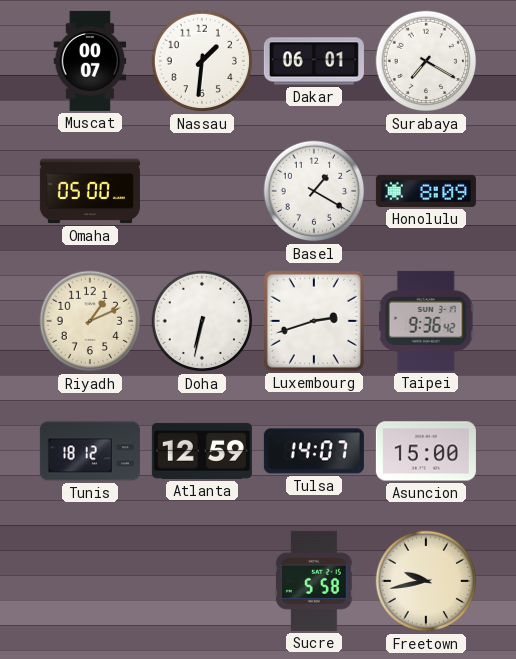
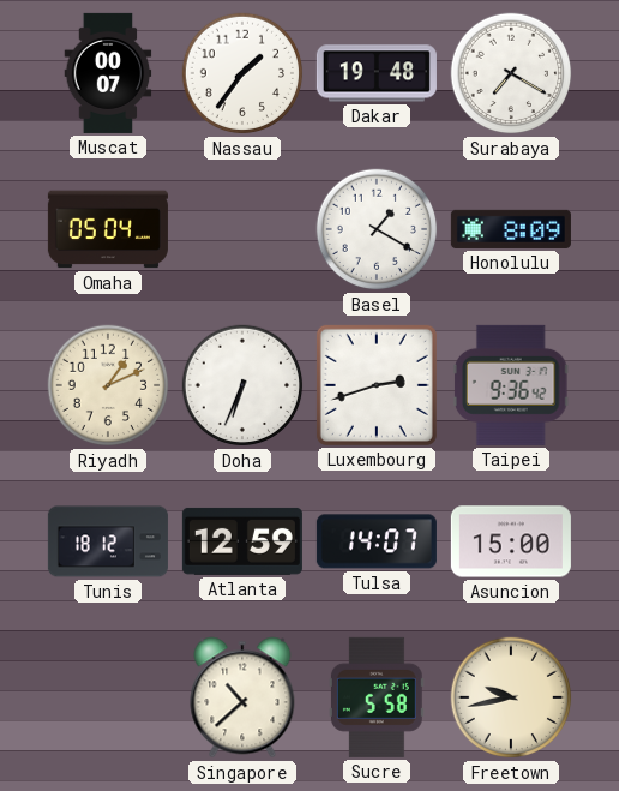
Nassau: 1:31 -> 1:36
Dakar: 06:01 -> 19:48
Omaha: 05:00 -> 05:04
Doha: 6:32 -> 6:34
Singapore: none -> 10:38
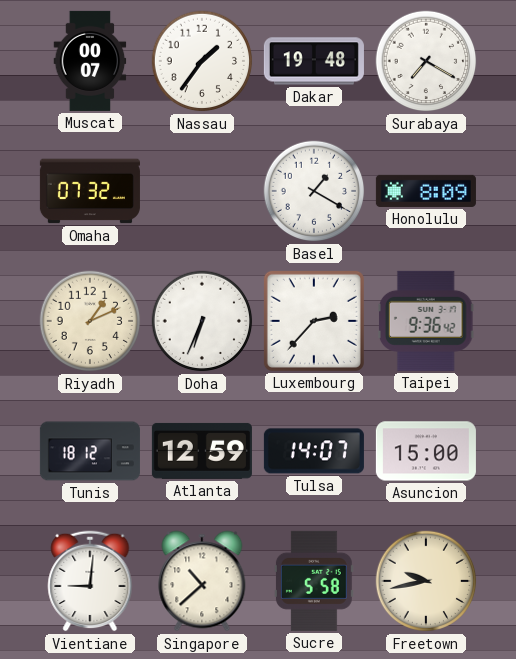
Omaha: 05:04 -> 07:32
Luxembourg: 2:42 -> 2:37
Vientiane: none -> 9:01
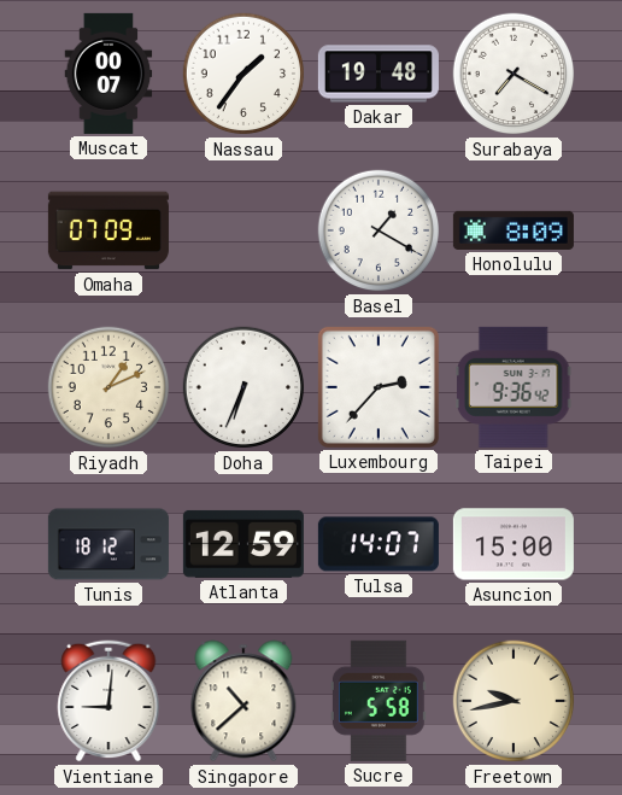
Omaha: 07:32 -> 07:09
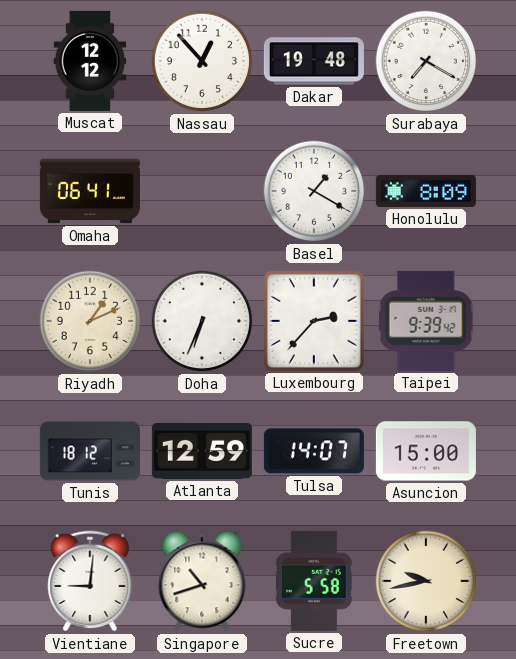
Muscat: 00:07 -> 12:12
Nassau: 1:36 -> 12:53
Omaha: 07:09 -> 06:41
Taipei: 9:36 -> 9:39
Singapore: 10:38 -> 10:42
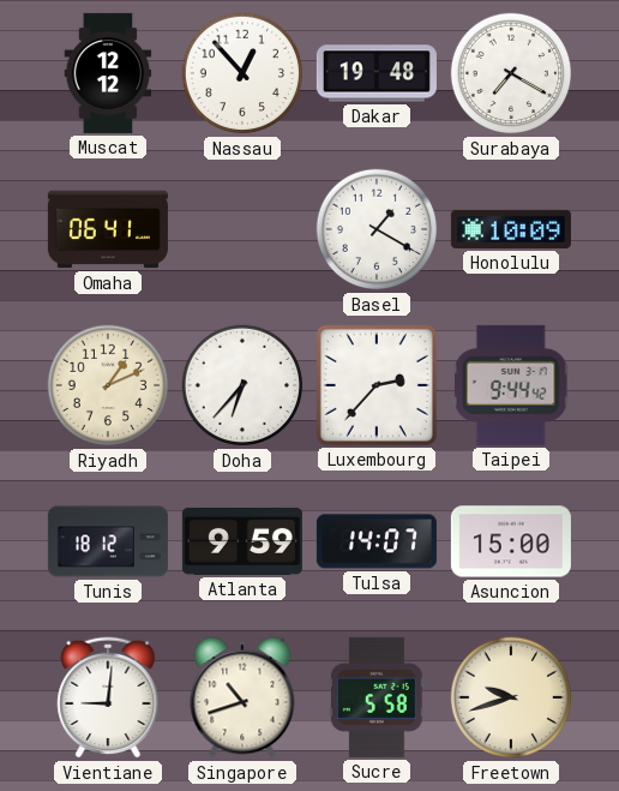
Honolulu: 8:09 -> 10:09
Doha: 6:34 -> 6:37
Taipei: 9:39 -> 9:44
Atlanta: 12:59 -> 9:59
Freetown: 9:43 -> 9:42
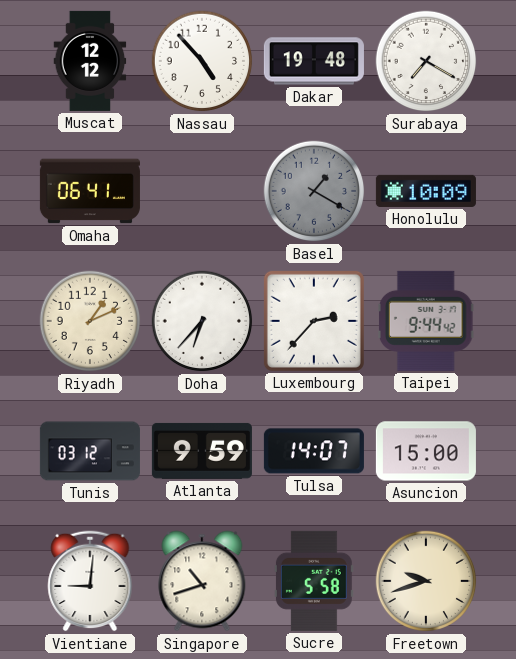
Nassau: 12:53 -> 4:53
Basel dial: white -> grey
Tunis: 18:12 -> 03:12
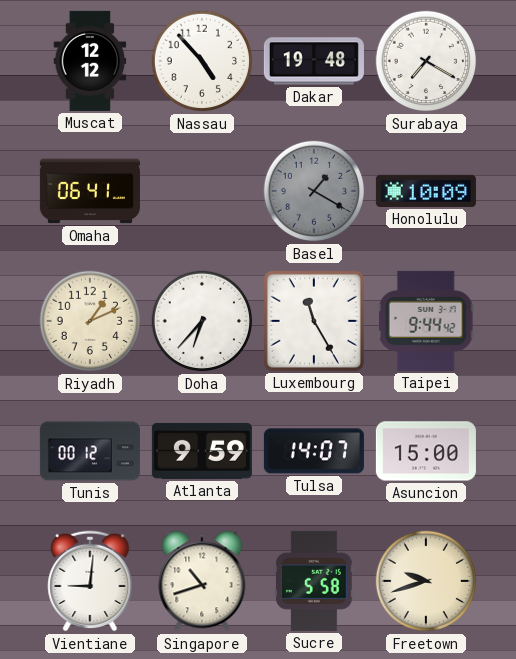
Luxembourg: 2:37 -> 11:25
Tunis: 03:12 -> 00:12
